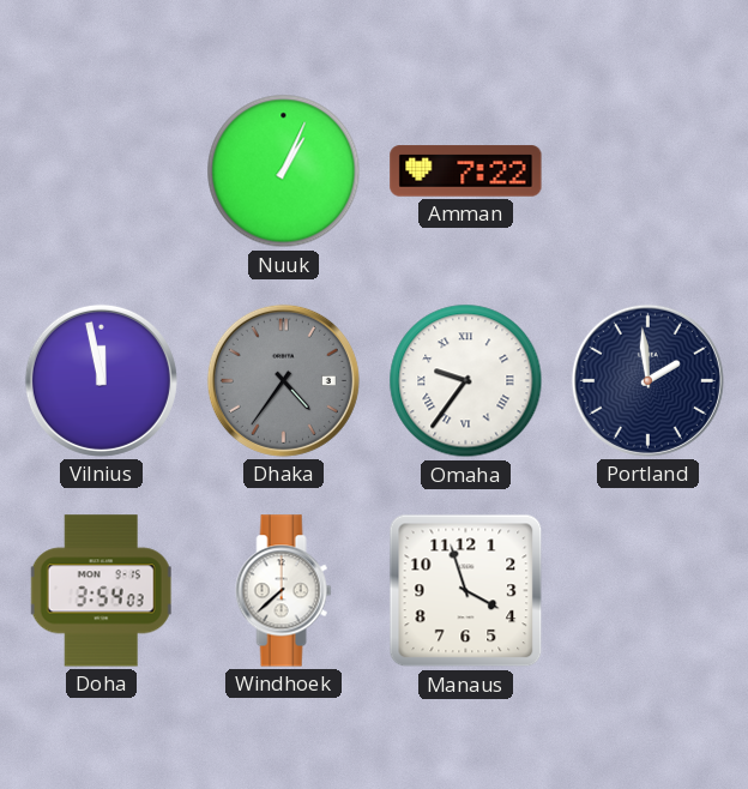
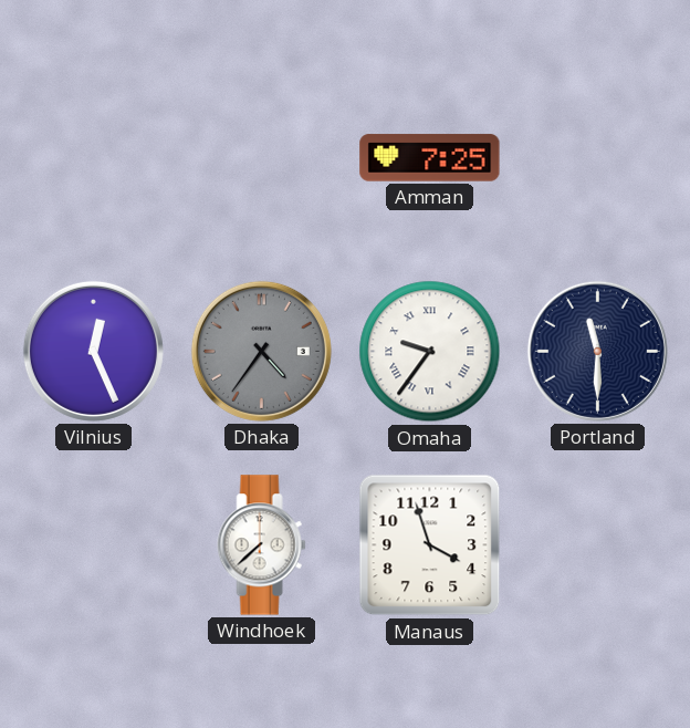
Nuuk: 1:04 -> none
Amman: 7:22 -> 7:25
Vilnius: 11:58 -> 12:26
Portland: 1:59 -> 11:30
Doha: 3:54 -> none
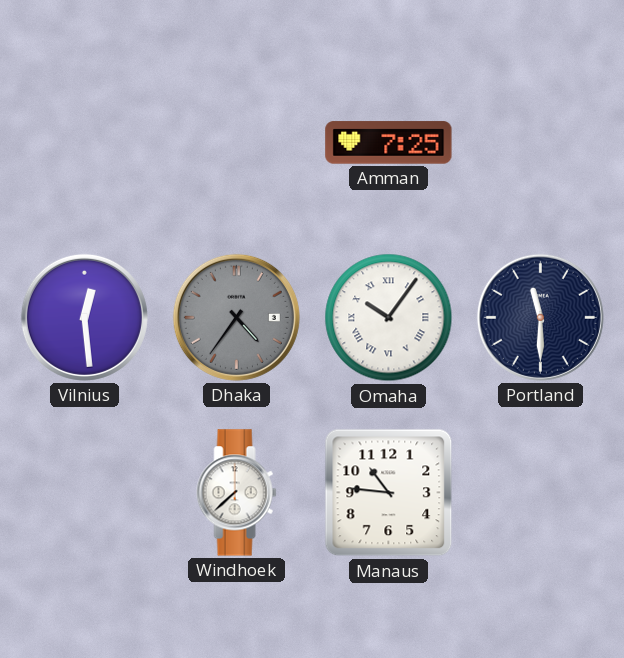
Vilnius: 12:26 -> 12:29
Omaha: 9:36 -> 10:06
Manaus: 3:57 -> 10:46
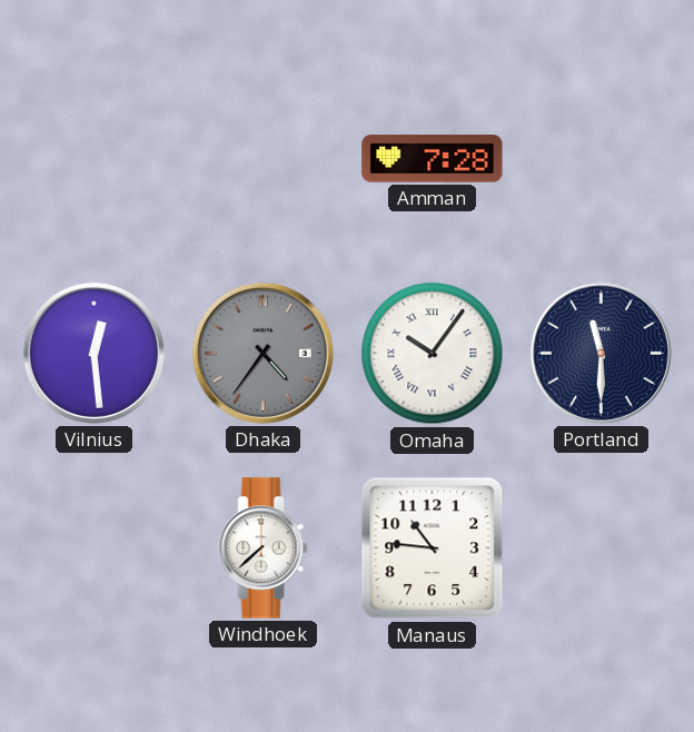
Amman: 7:25 -> 7:28
